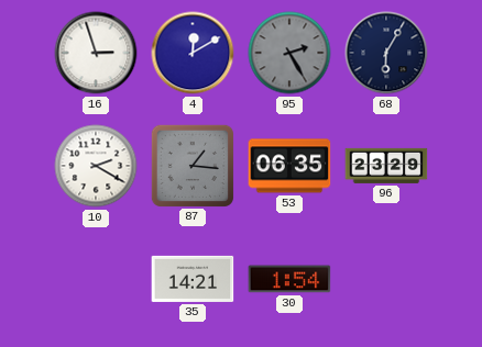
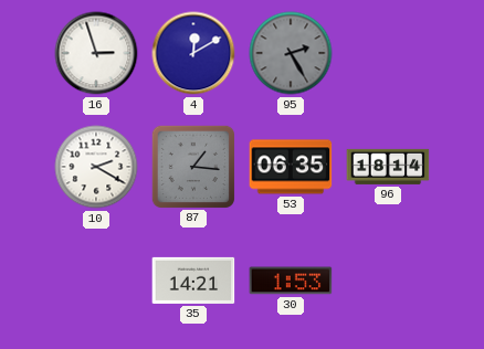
68: 6:05 -> none
96: 23:29 -> 18:14
30: 1:54 -> 1:53
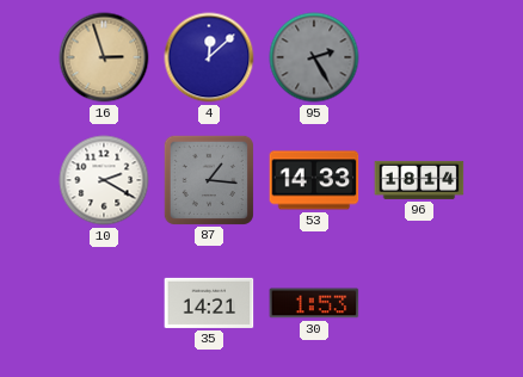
16 dial: white -> champagne
4: 12:10 -> 12:08
53: 06:35 -> 14:33
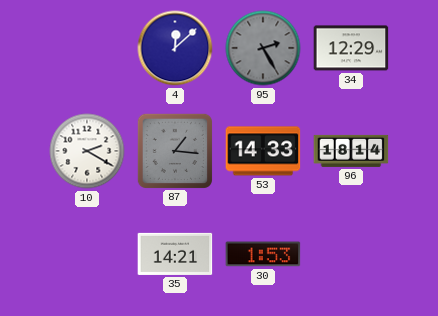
16: 2:57 -> none
34: none -> 12:29
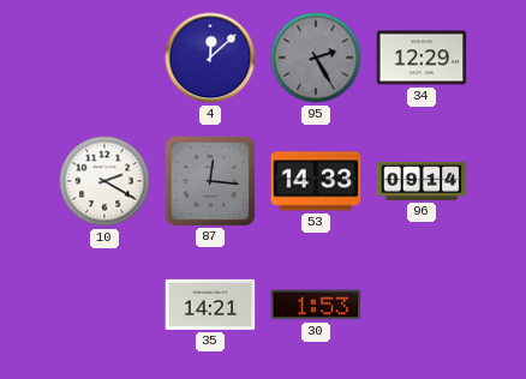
87: 1:16 -> 12:16
96: 18:14 -> 09:14
